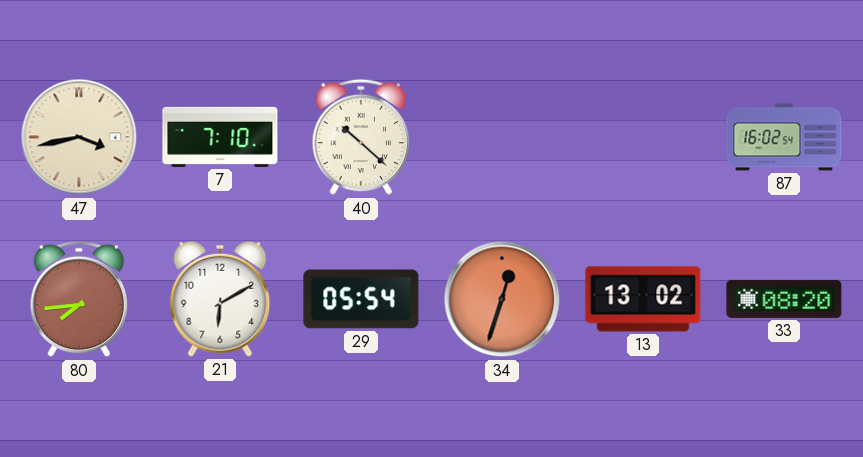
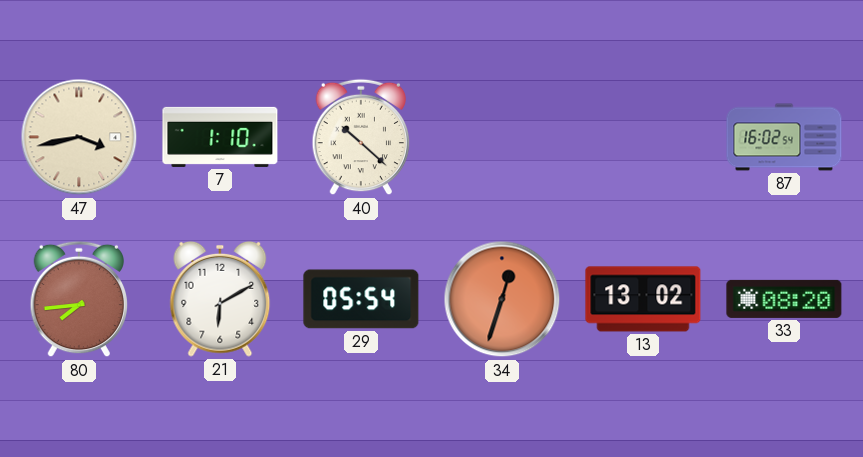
7: 7:10 -> 1:10
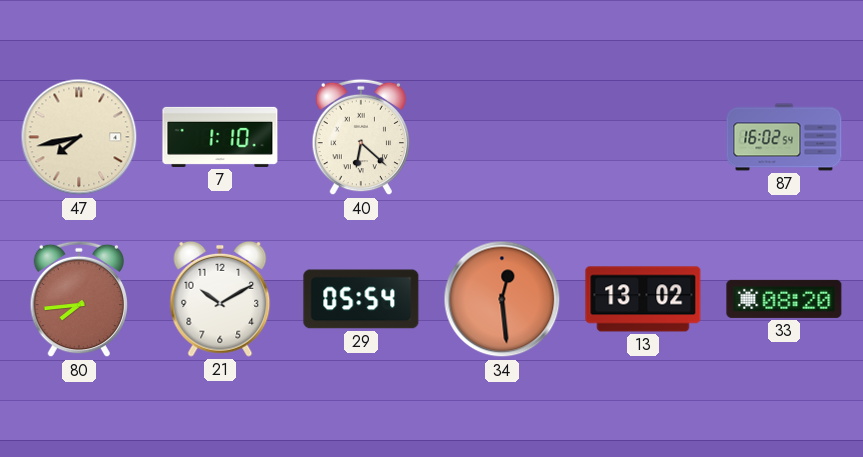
47: 3:43 -> 7:43
40: 10:22 -> 6:22
21: 6:10 -> 10:10
34: 12:33 -> 12:29
